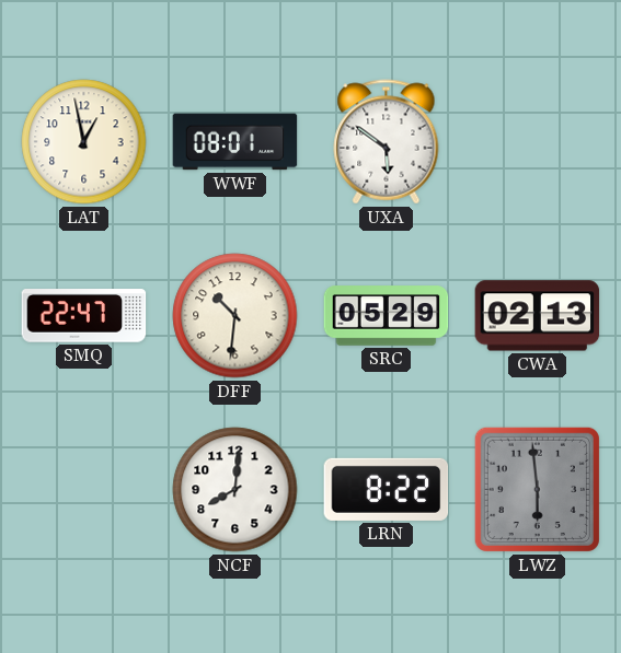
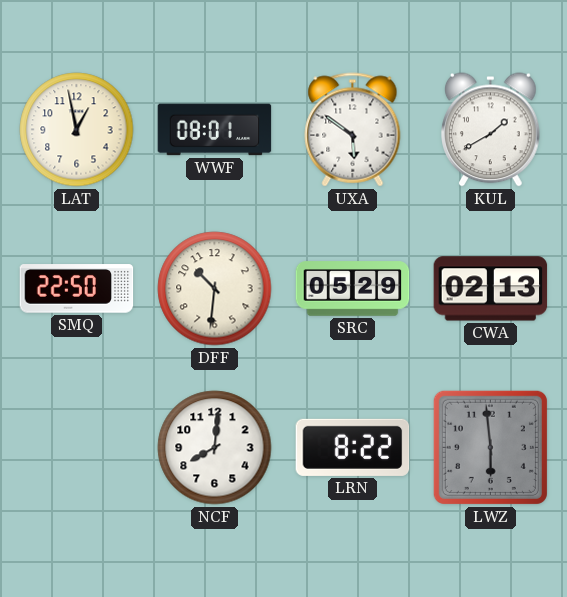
KUL: none -> 1:40
SMQ: 22:47 -> 22:50
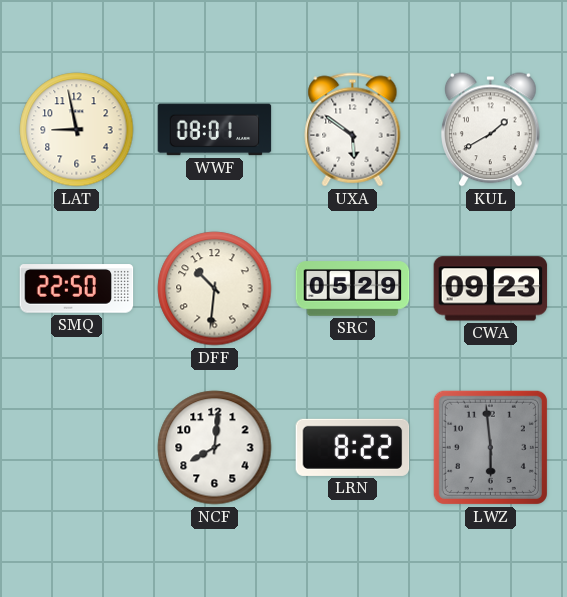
LAT: 12:58 -> 8:58
CWA: 02:13 -> 09:23
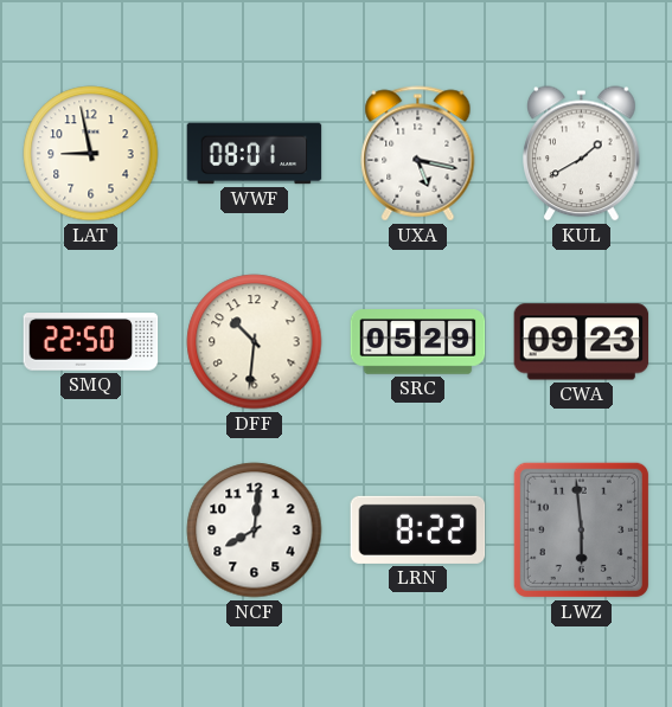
UXA: 5:51 -> 5:17
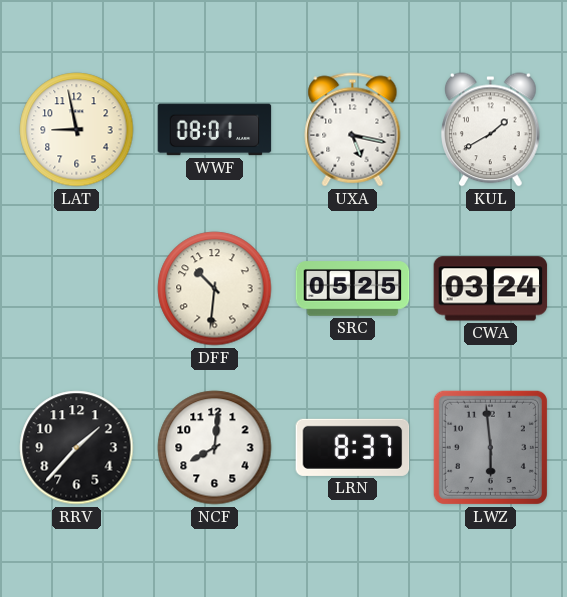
SMQ: 22:50 -> none
SRC: 05:29 -> 05:25
CWA: 09:23 -> 03:24
RRV: none -> 1:37
LRN: 8:22 -> 8:37
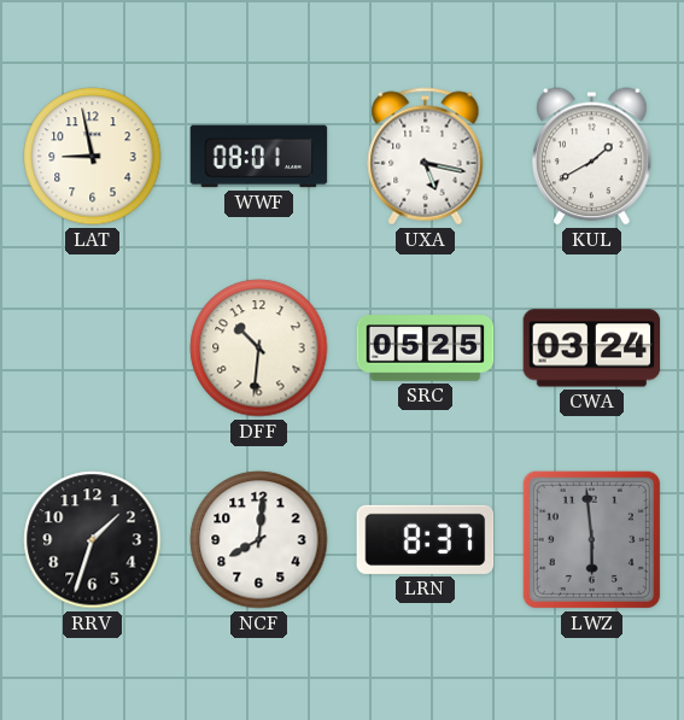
RRV: 1:37 -> 1:33
